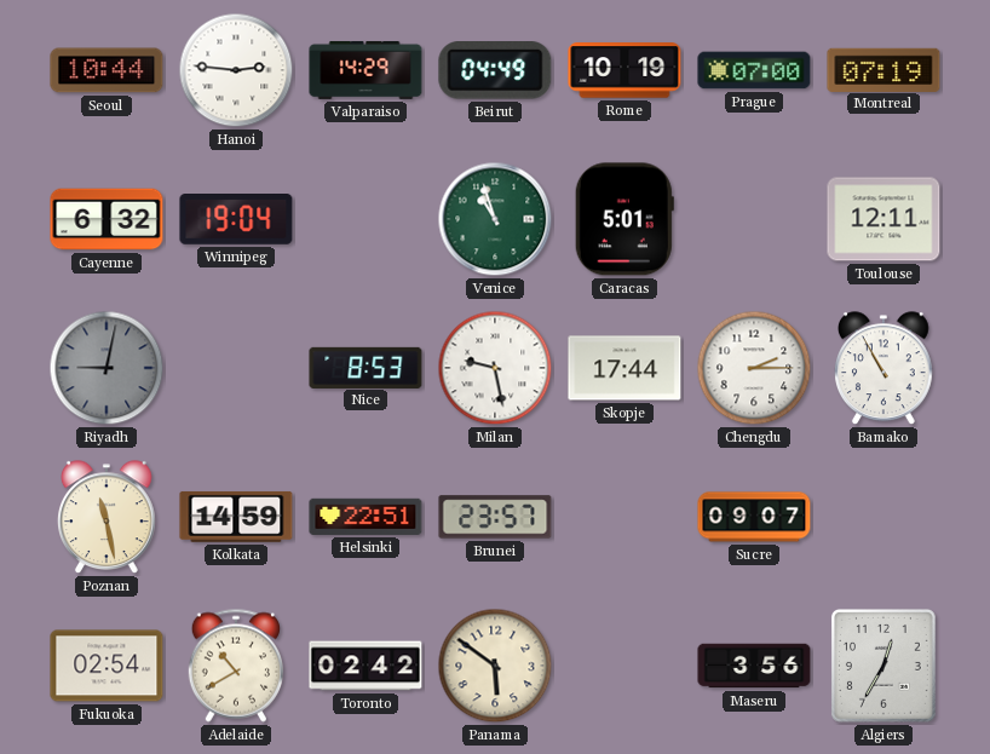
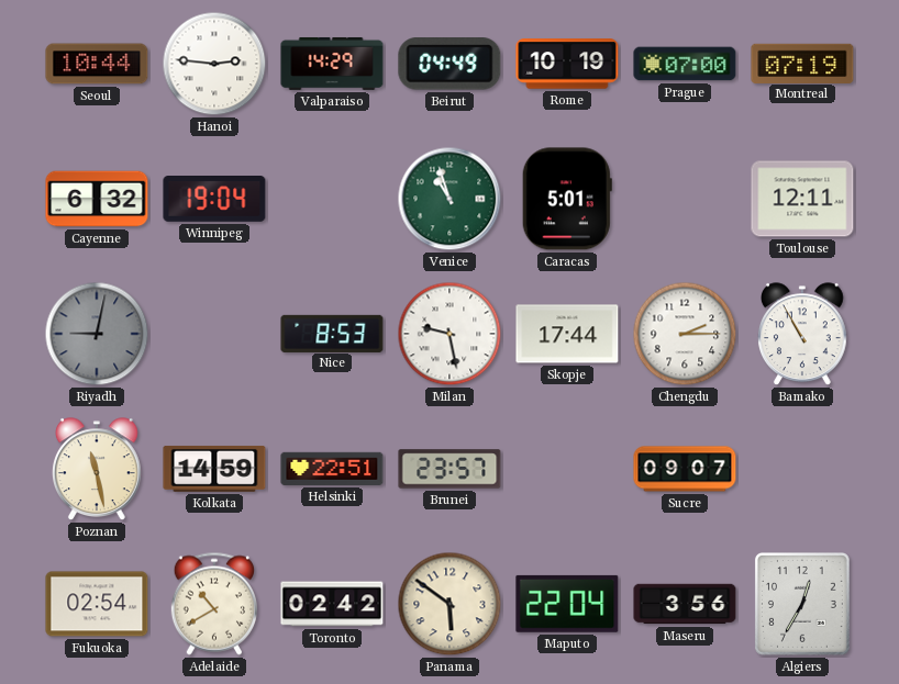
Maputo: none -> 22:04
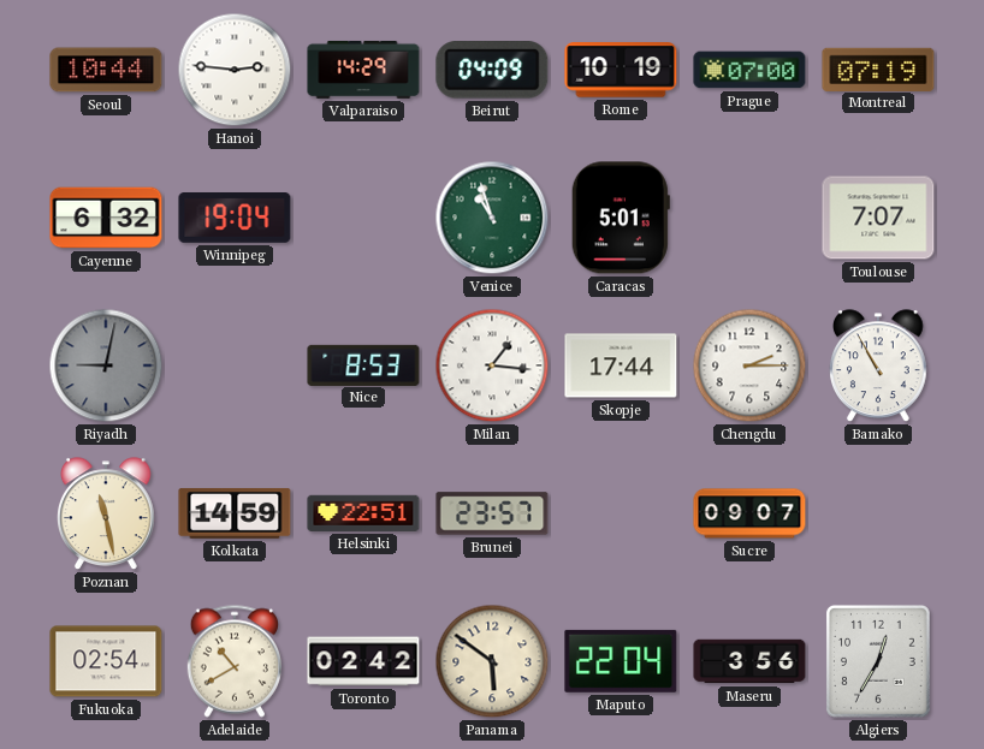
Beirut: 04:49 -> 04:09
Toulouse: 12:11 -> 7:07
Milan: 9:28 -> 1:16
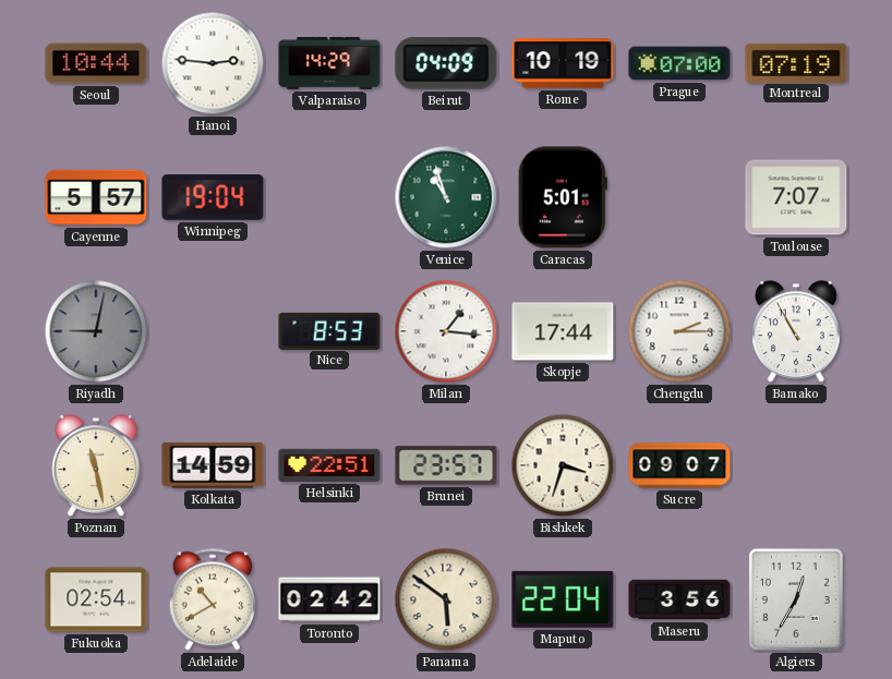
Cayenne: 6:32 -> 5:57
Bishkek: none -> 3:33
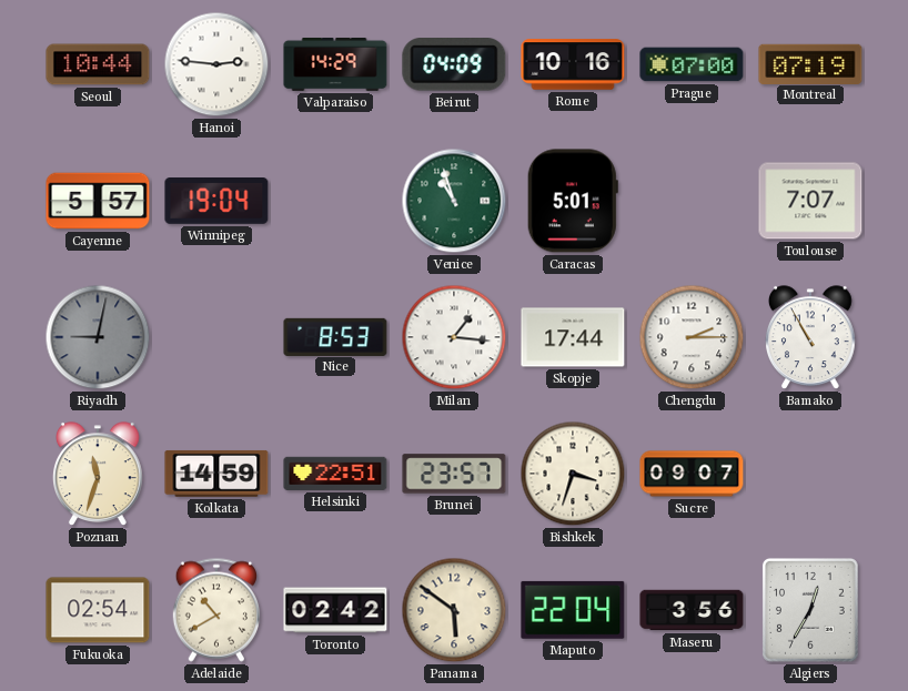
Rome: 10:19 -> 10:16
Poznan: 11:28 -> 11:33
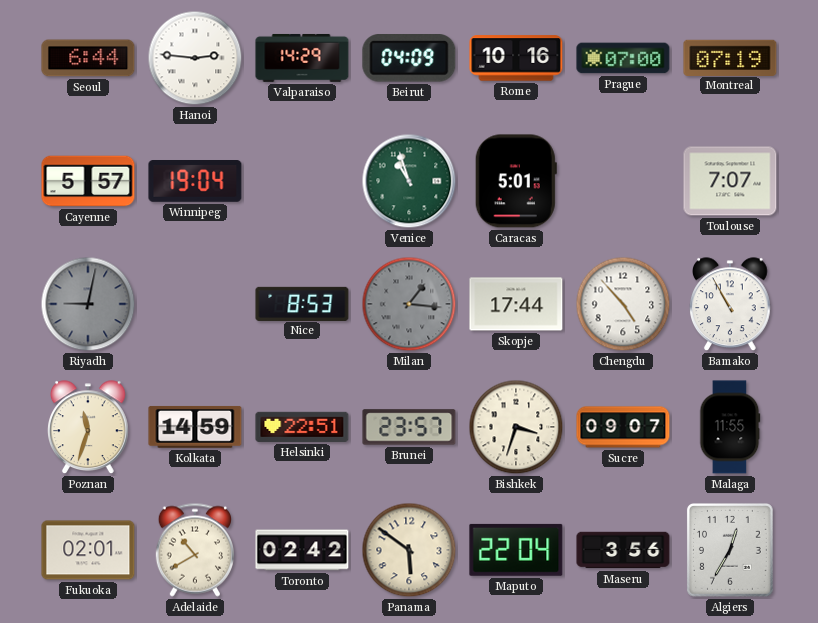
Seoul: 10:44 -> 6:44
Milan dial: white -> grey
Chengdu: 2:15 -> 4:53
Malaga: none -> 11:55
Fukuoka: 02:54 -> 02:01
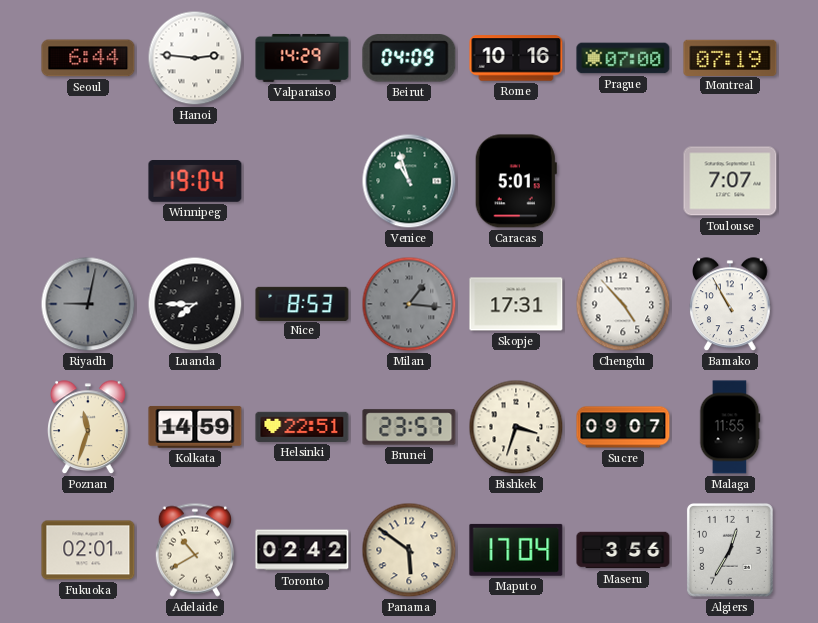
Cayenne: 5:57 -> none
Luanda: none -> 7:45
Skopje: 17:44 -> 17:31
Maputo: 22:04 -> 17:04
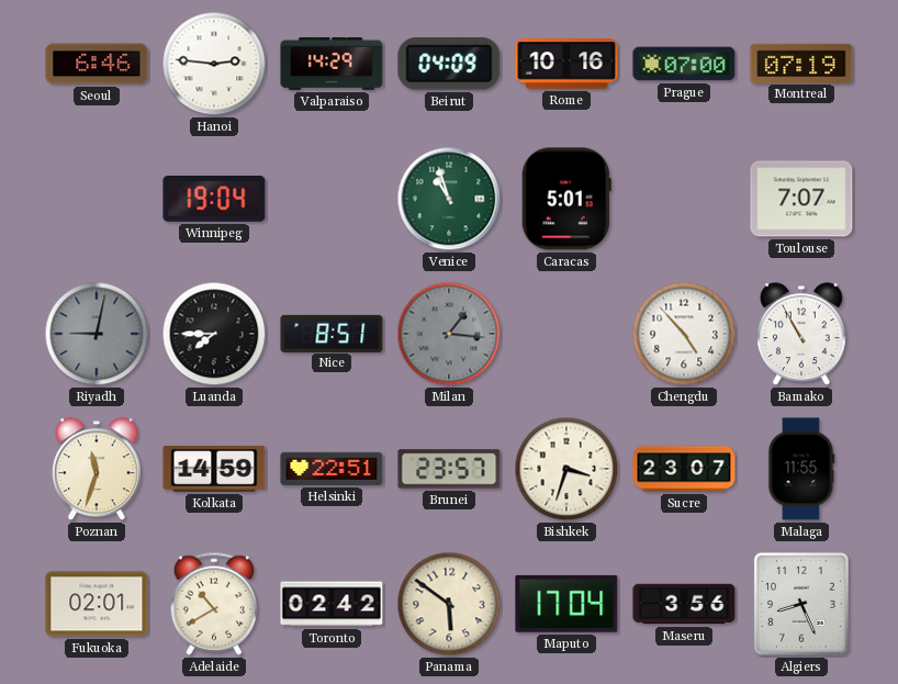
Seoul: 6:44 -> 6:46
Nice: 8:53 -> 8:51
Skopje: 17:31 -> none
Sucre: 09:07 -> 23:07
Algiers: 12:35 -> 8:26
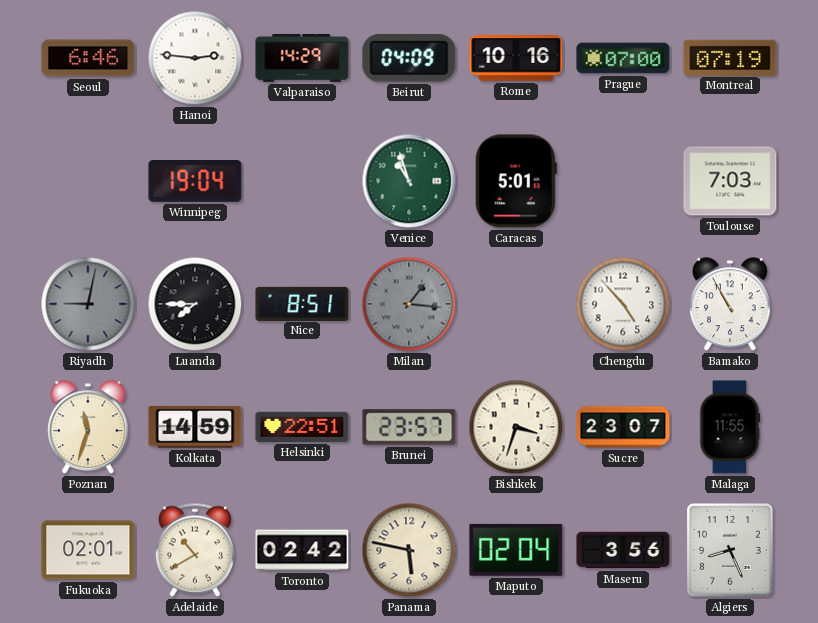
Toulouse: 7:07 -> 7:03
Panama: 5:51 -> 5:47
Maputo: 17:04 -> 02:04
